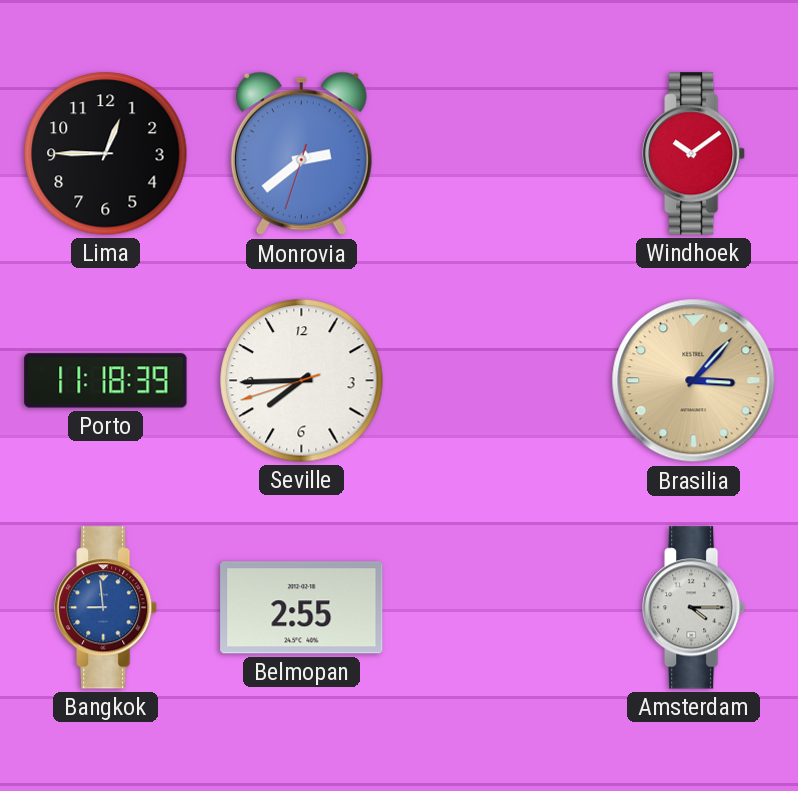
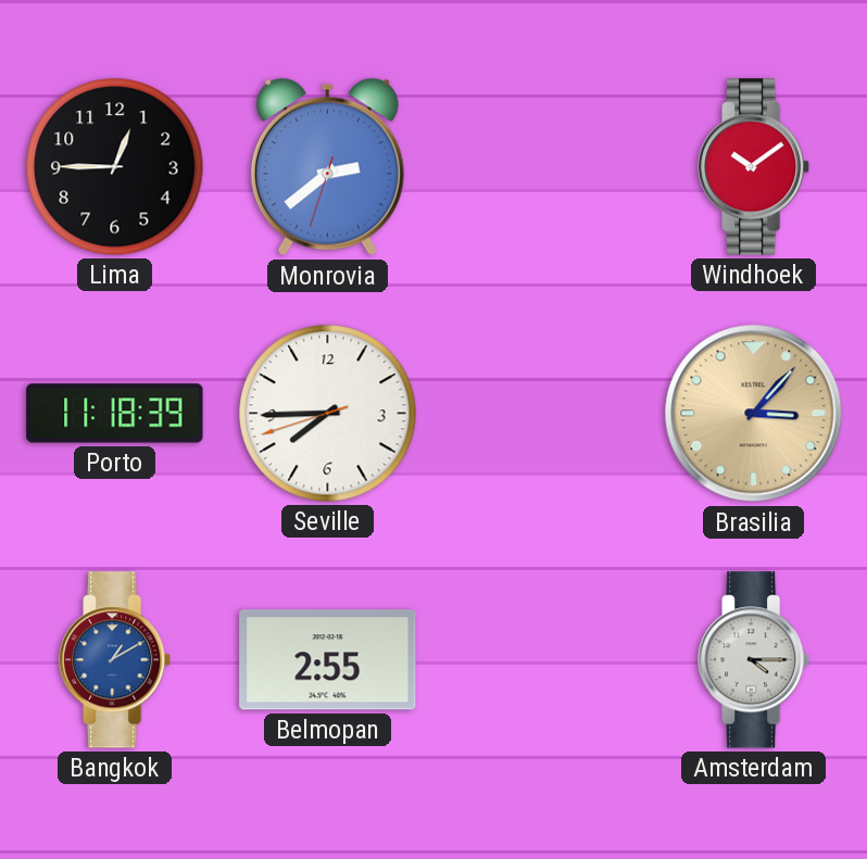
Bangkok: 8:59 -> 1:10
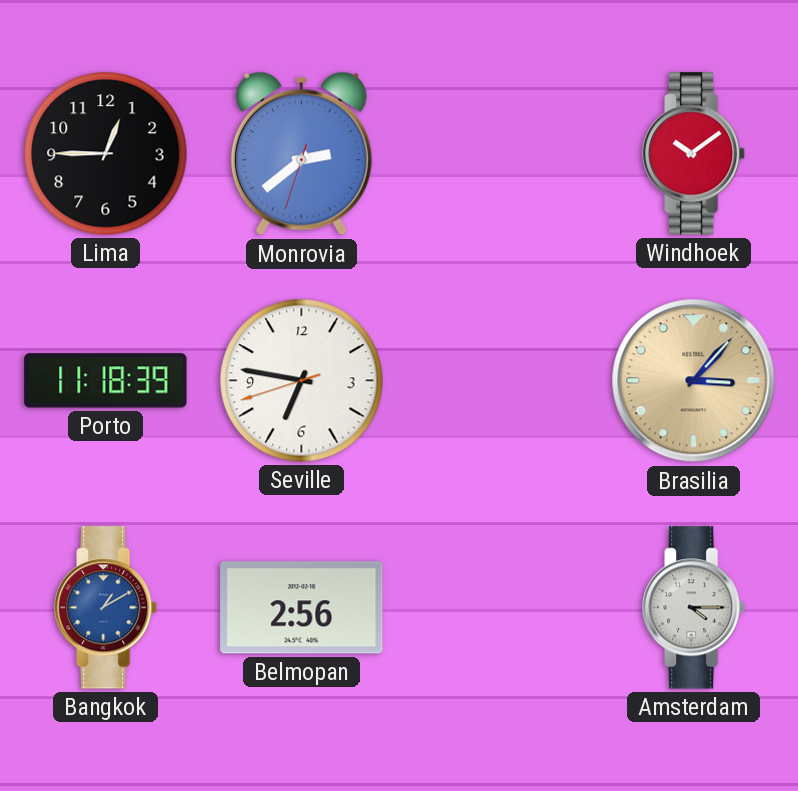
Seville: 7:44 -> 6:46
Belmopan: 2:55 -> 2:56
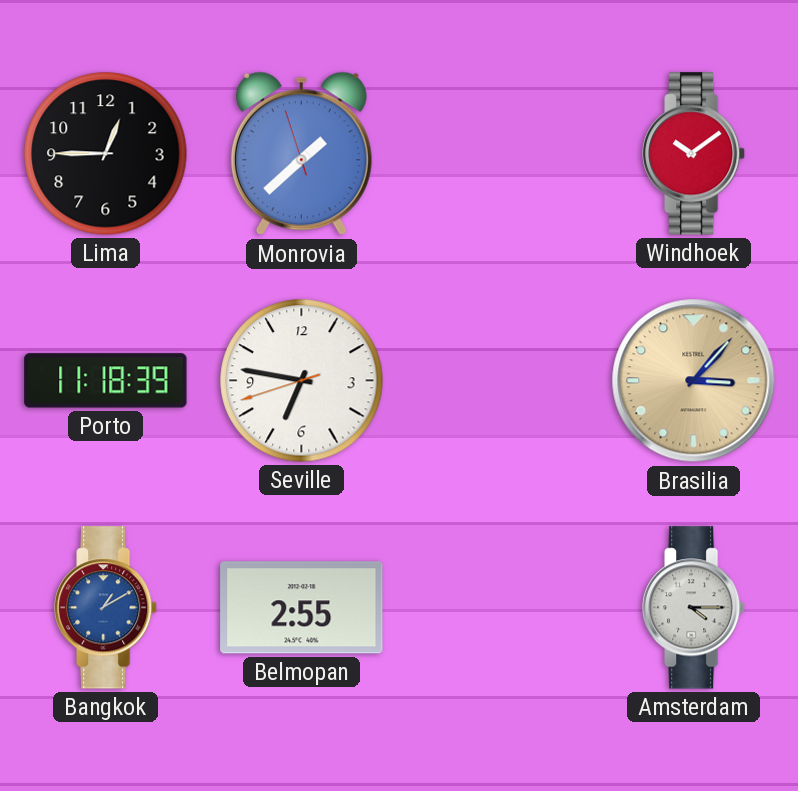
Monrovia: 2:38 -> 1:37
Belmopan: 2:56 -> 2:55
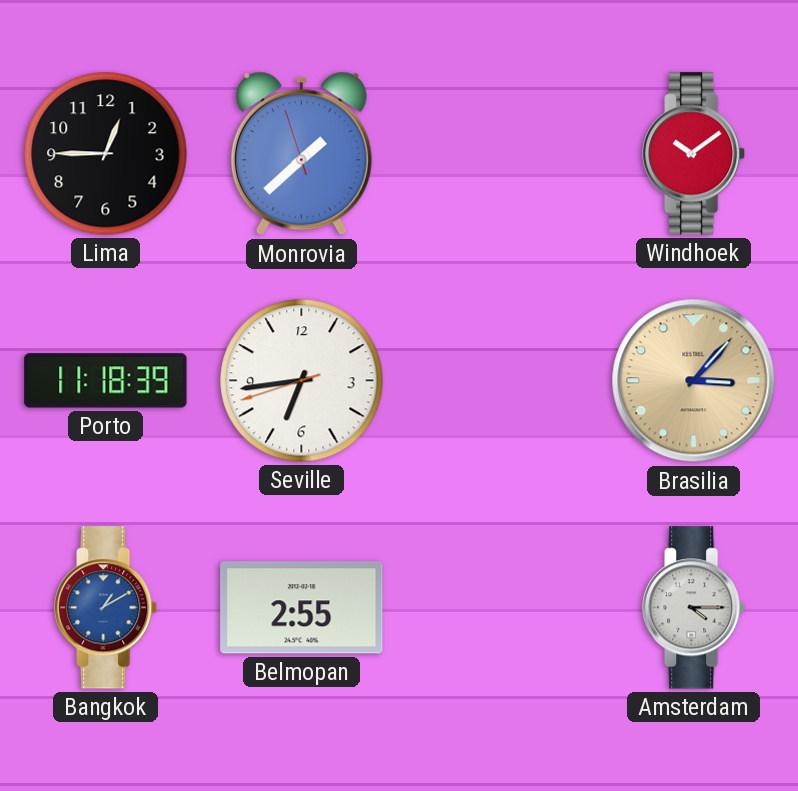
Seville: 6:46 -> 6:43
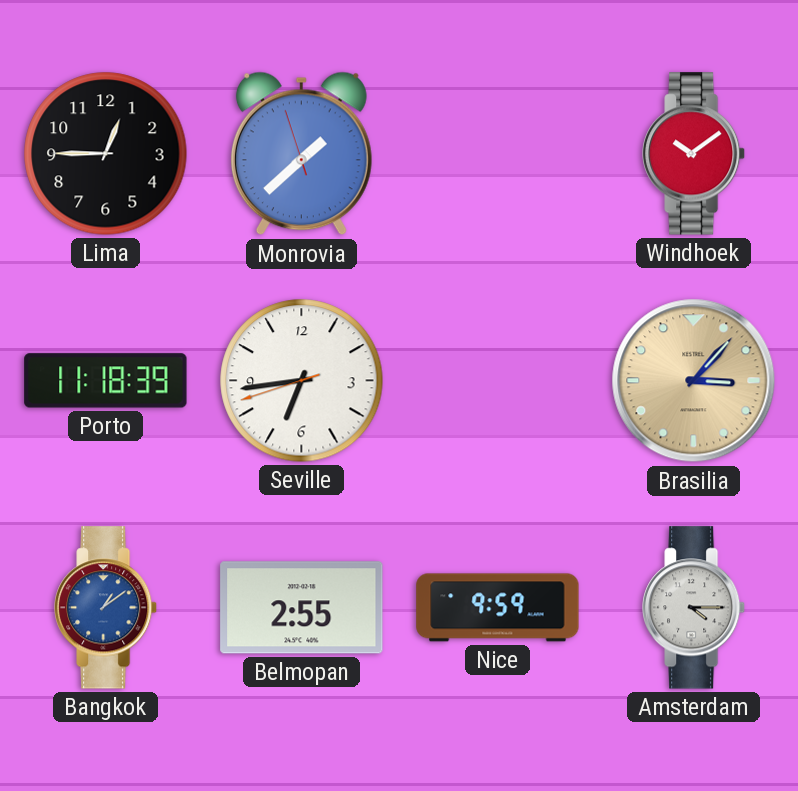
Bangkok: 1:10 -> 1:09
Nice: none -> 9:59
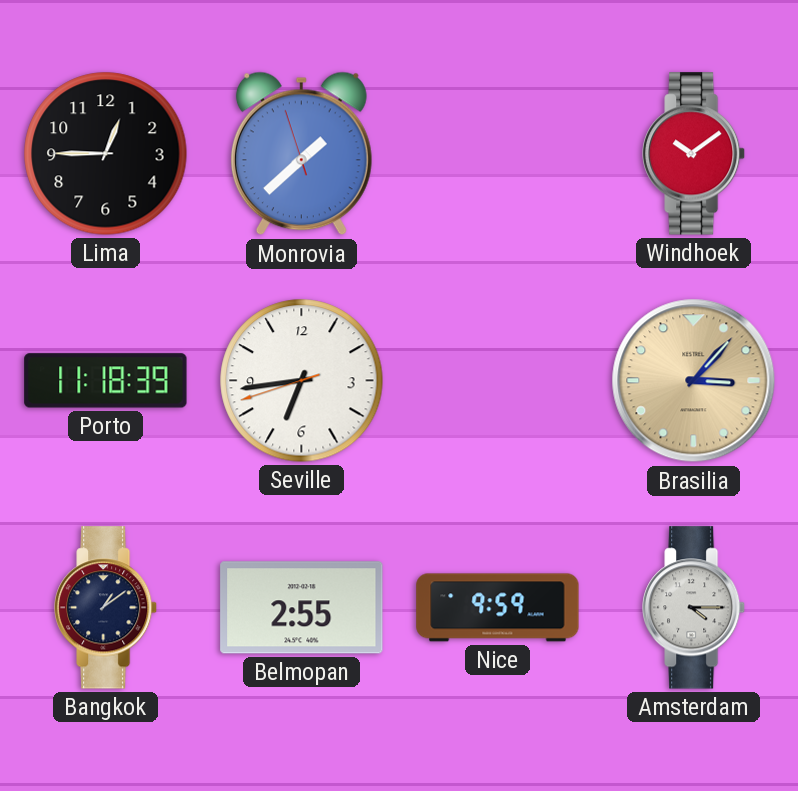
Bangkok dial: blue -> navy
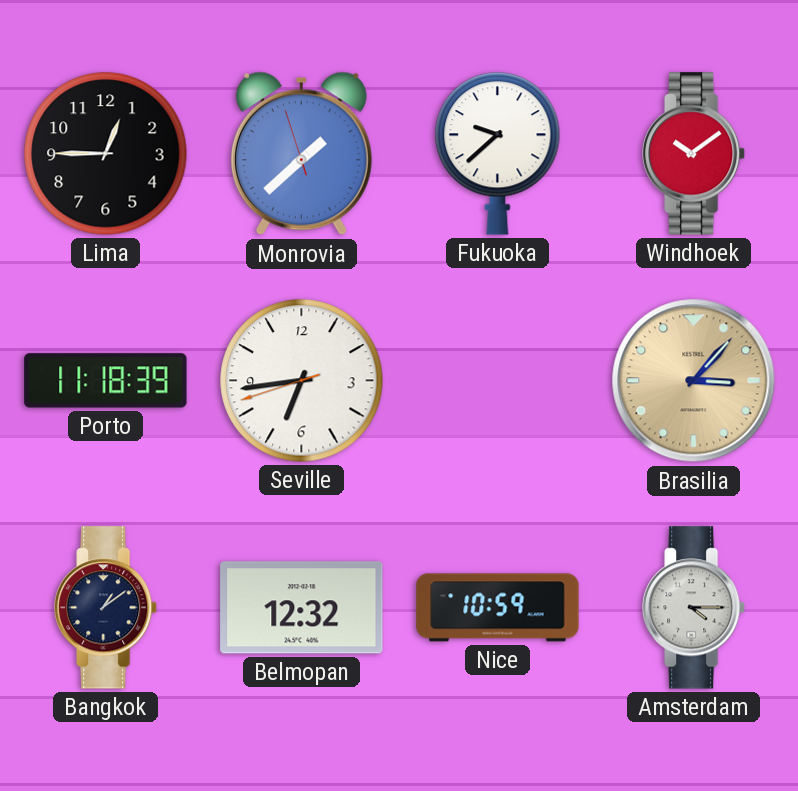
Fukuoka: none -> 9:38
Belmopan: 2:55 -> 12:32
Nice: 9:59 -> 10:59
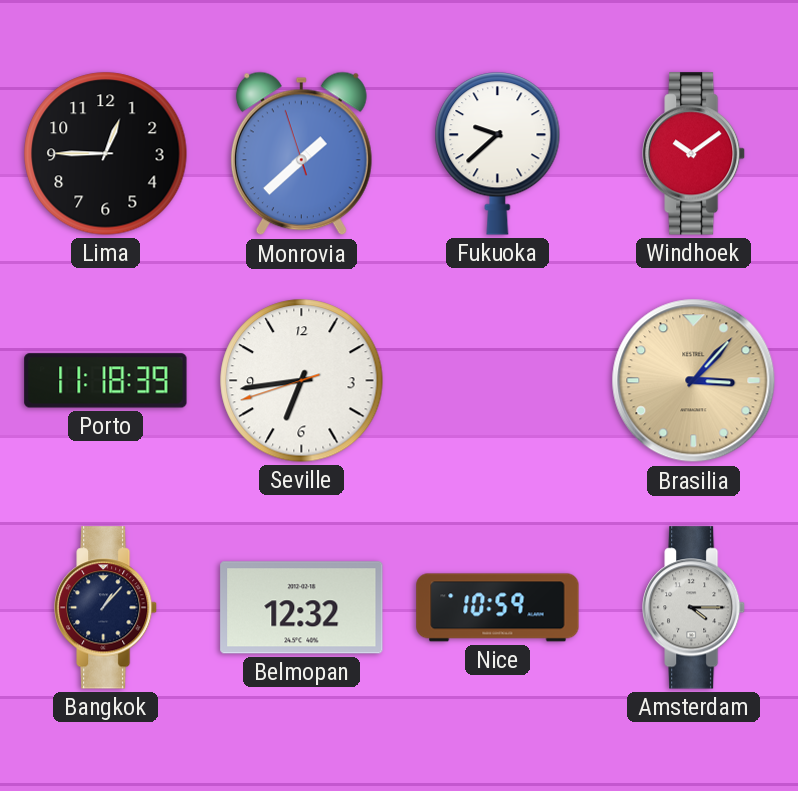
Bangkok: 1:09 -> 1:07
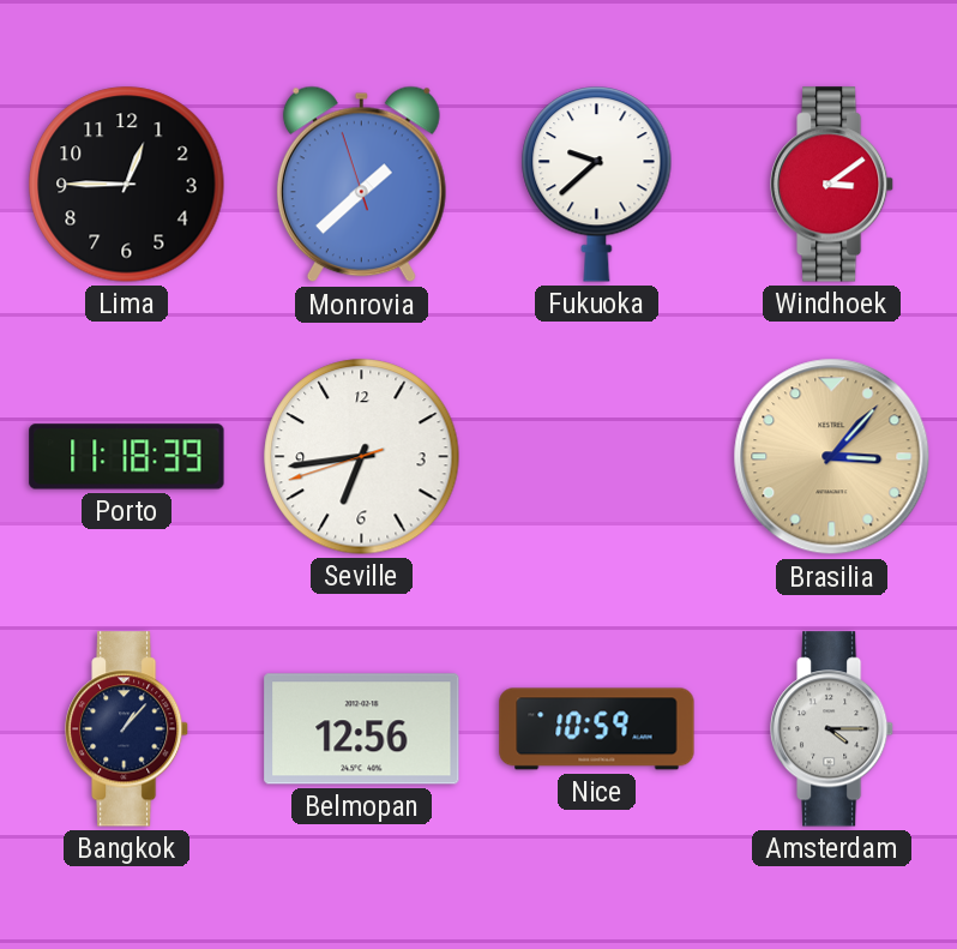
Windhoek: 10:09 -> 3:09
Belmopan: 12:32 -> 12:56
